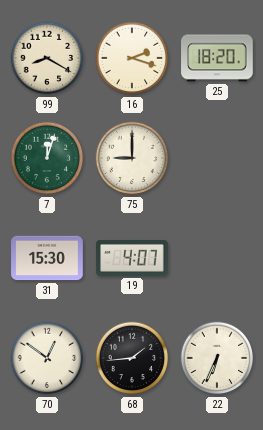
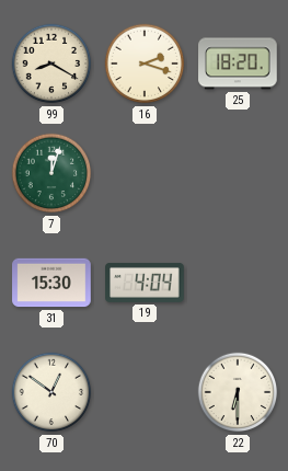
75: 9:00 -> none
19: 4:07 -> 4:04
68: 1:44 -> none
22: 6:34 -> 6:30
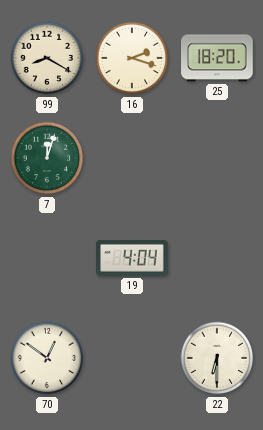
31: 15:30 -> none
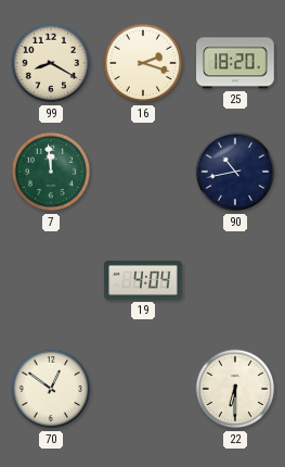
7: 12:03 -> 11:59
90: none -> 10:43
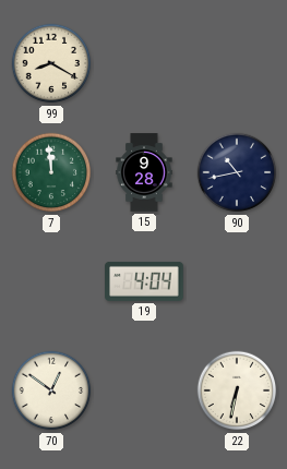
16: 2:18 -> none
25: 18:20 -> none
15: none -> 9:28
22: 6:30 -> 6:32
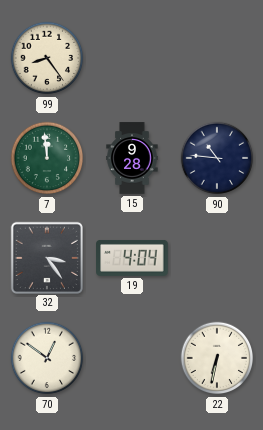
99: 8:20 -> 8:24
90: 10:43 -> 10:46
32: none -> 3:24
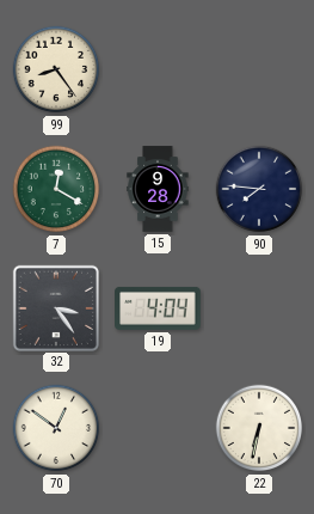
7: 11:59 -> 12:20
90: 10:46 -> 7:46
